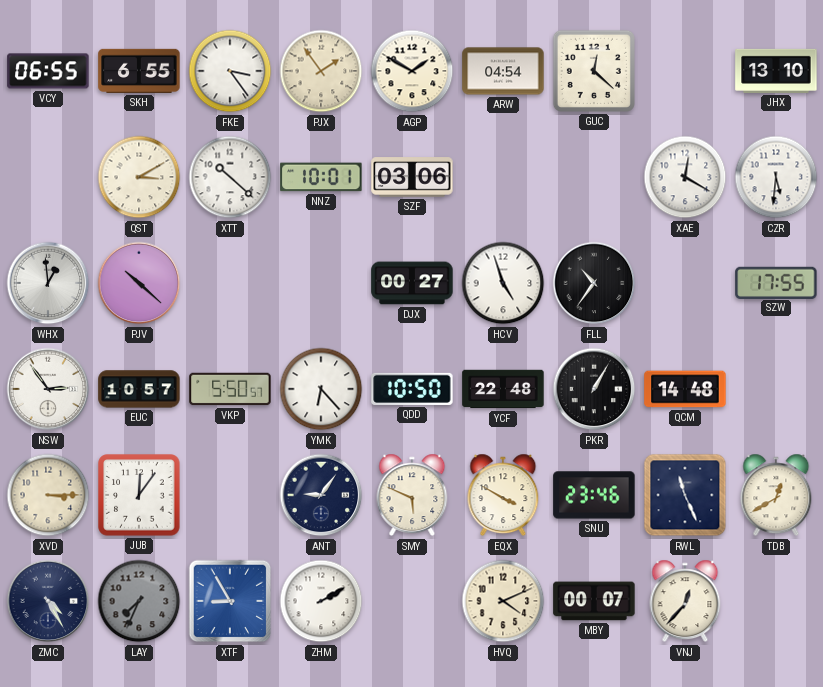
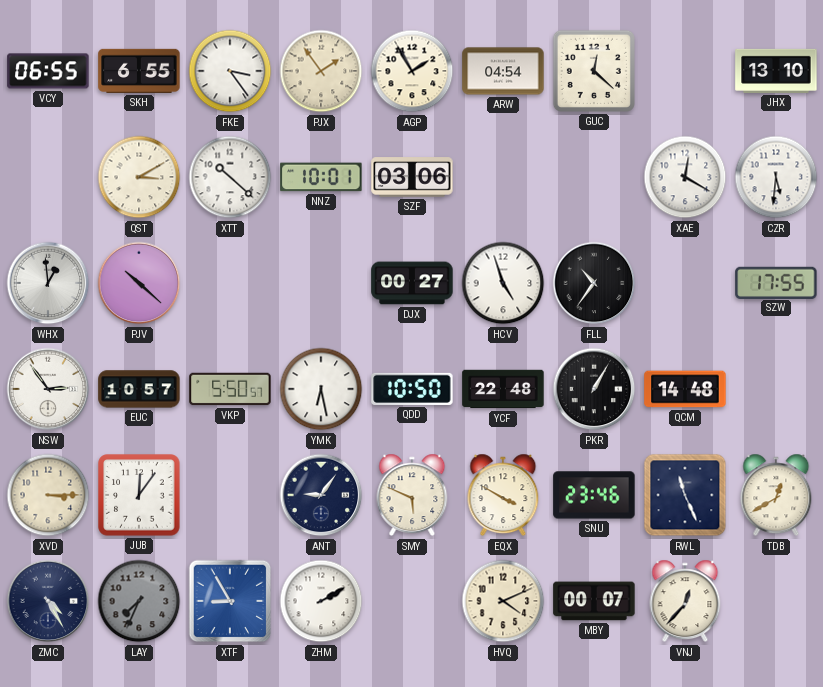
AGP: 1:50 -> 1:55
YMK: 6:23 -> 6:28
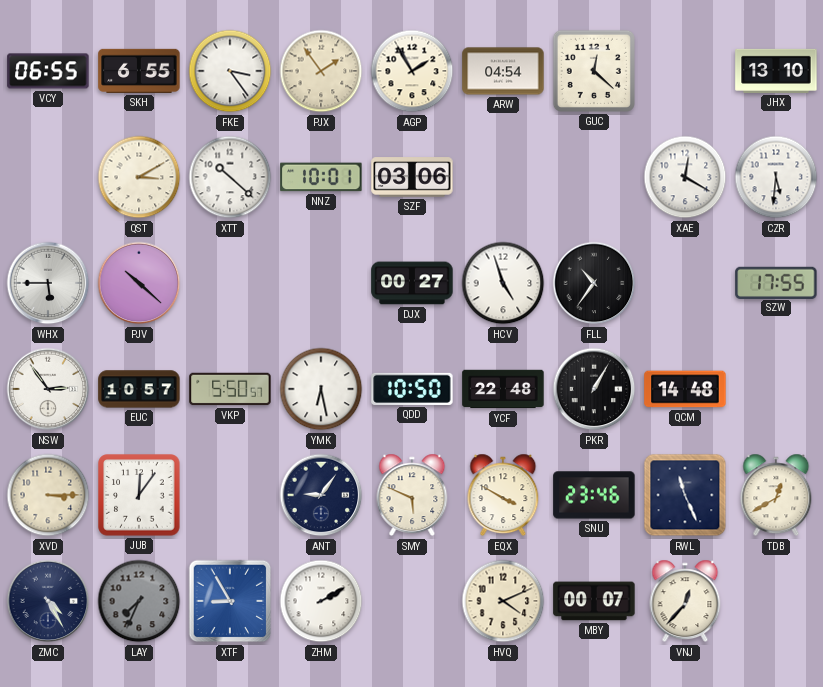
WHX: 12:59 -> 5:45
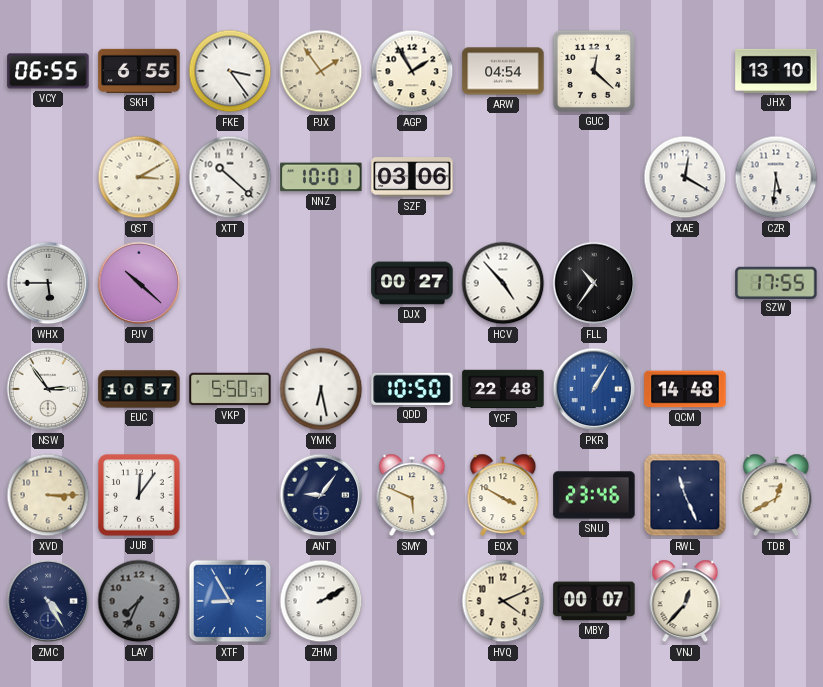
HCV: 4:57 -> 4:53
PKR dial: black -> blue
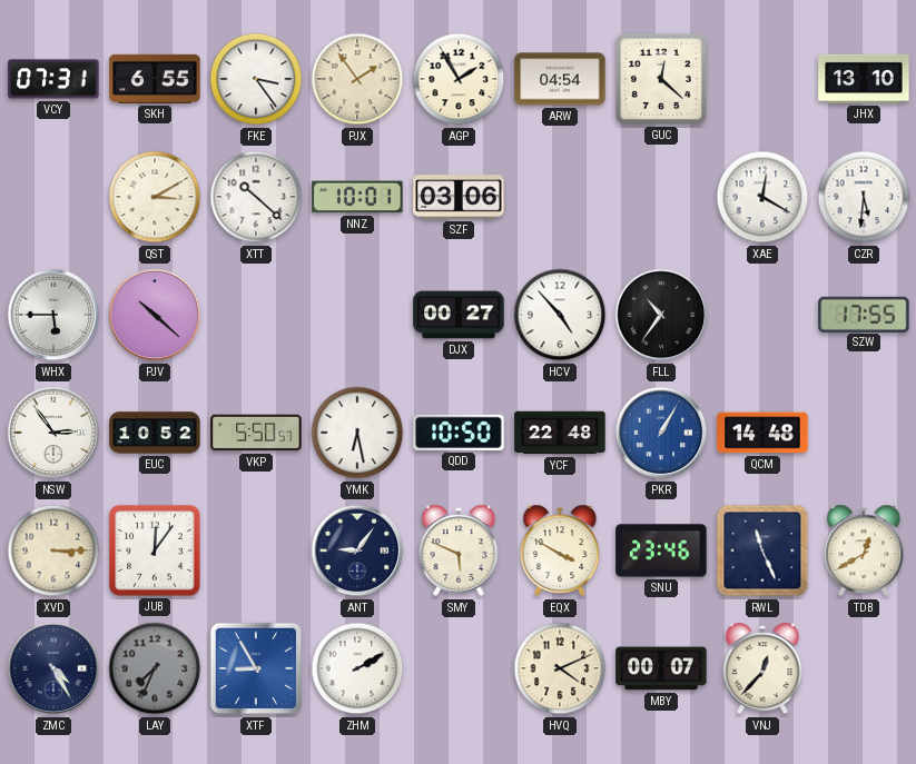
VCY: 06:55 -> 07:31
EUC: 10:57 -> 10:52
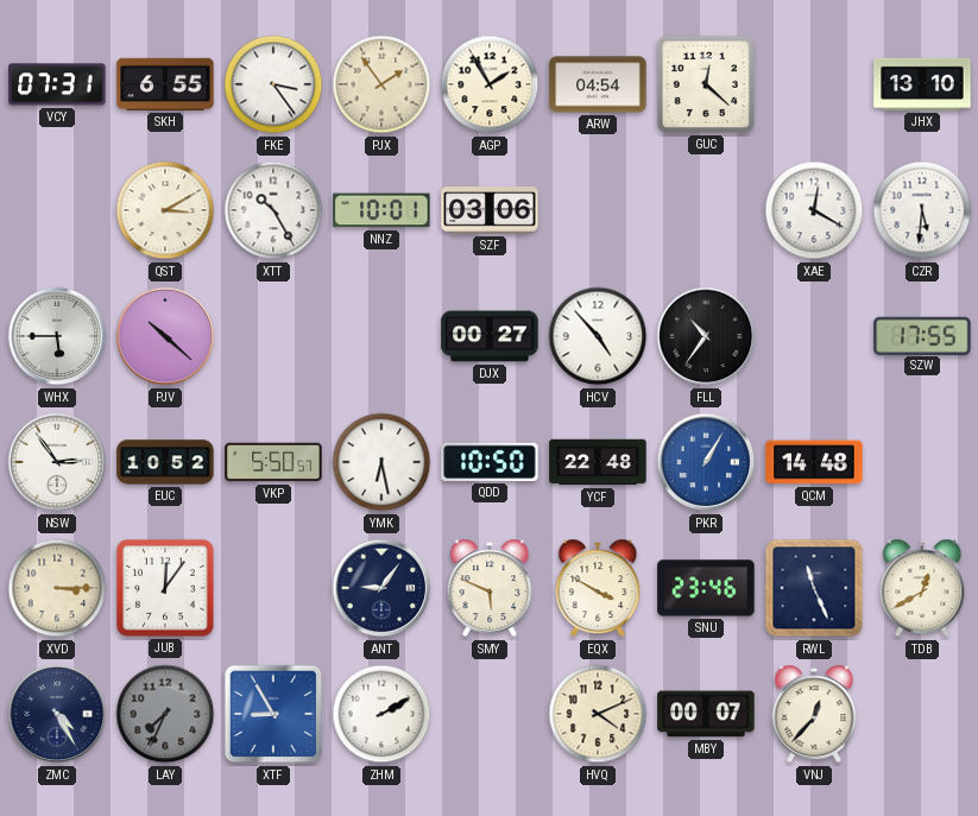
XTT: 10:22 -> 10:25
